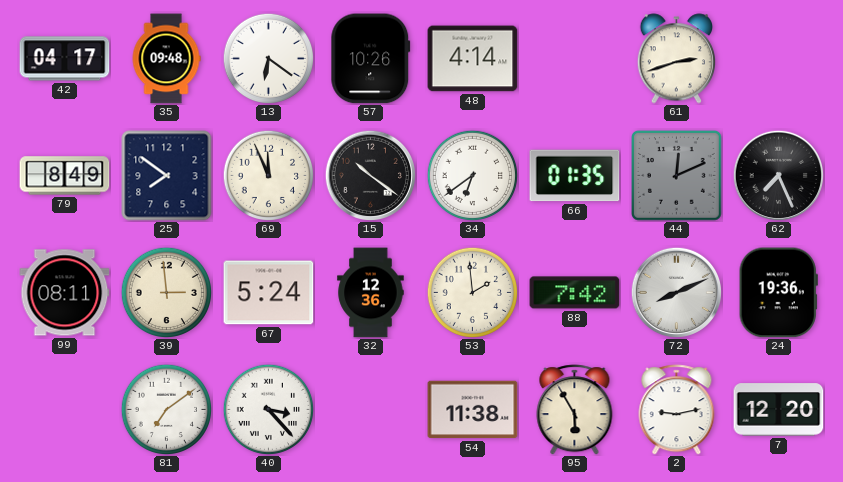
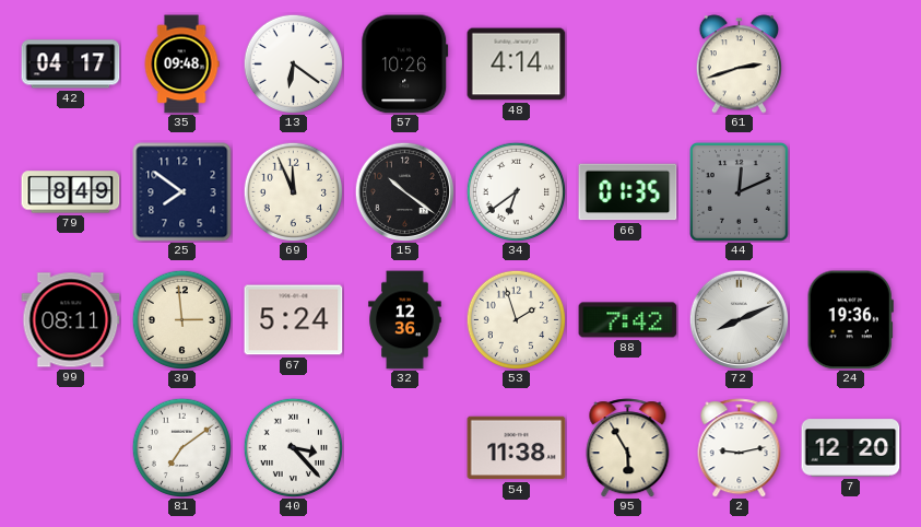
62: 7:26 -> none
53: 1:59 -> 1:57
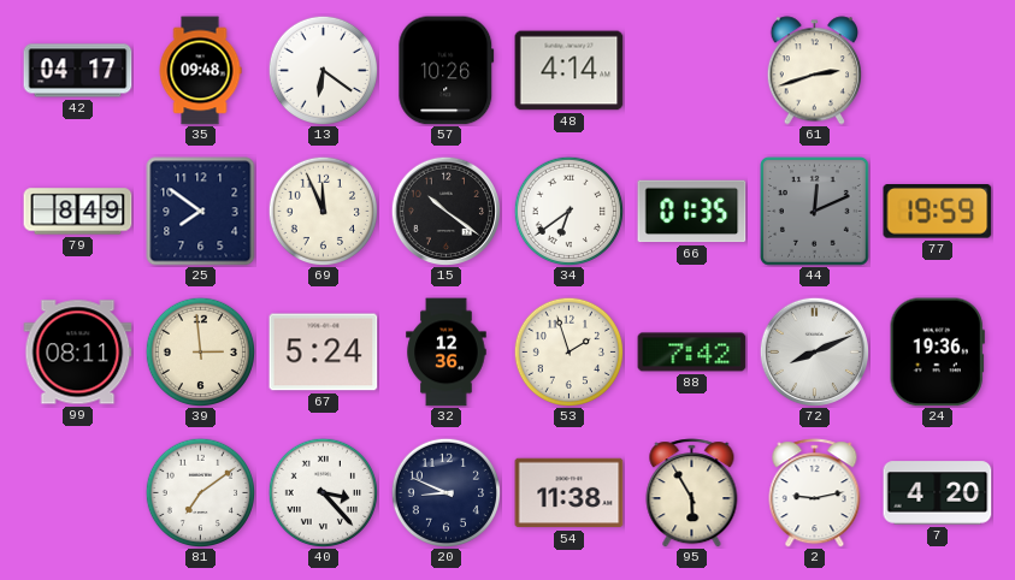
77: none -> 19:59
20: none -> 8:49
7: 12:20 -> 4:20
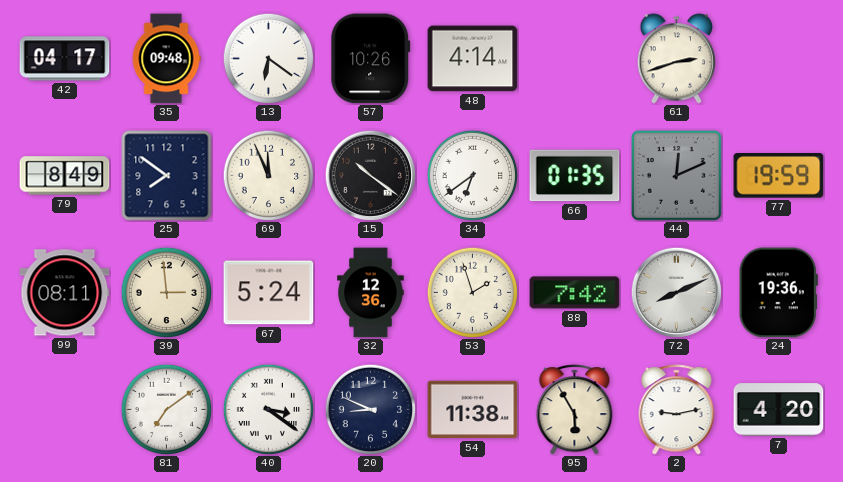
40: 3:23 -> 3:21
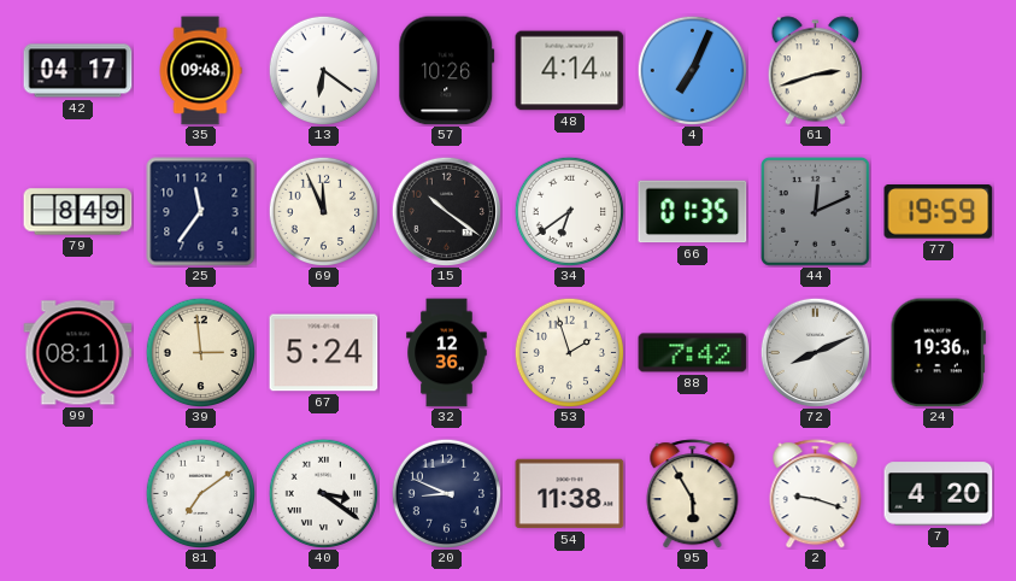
4: none -> 7:04
25: 7:51 -> 11:36
2: 9:13 -> 9:18
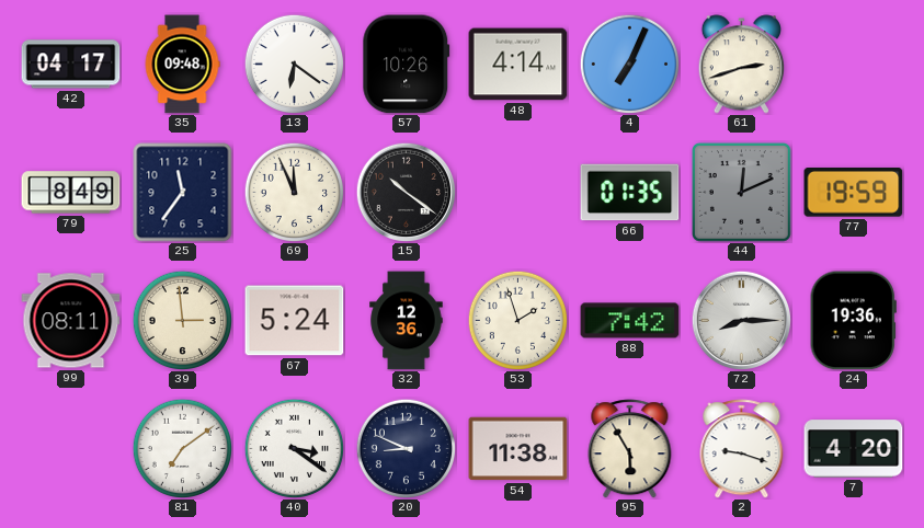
34: 6:39 -> none
72: 8:11 -> 8:15
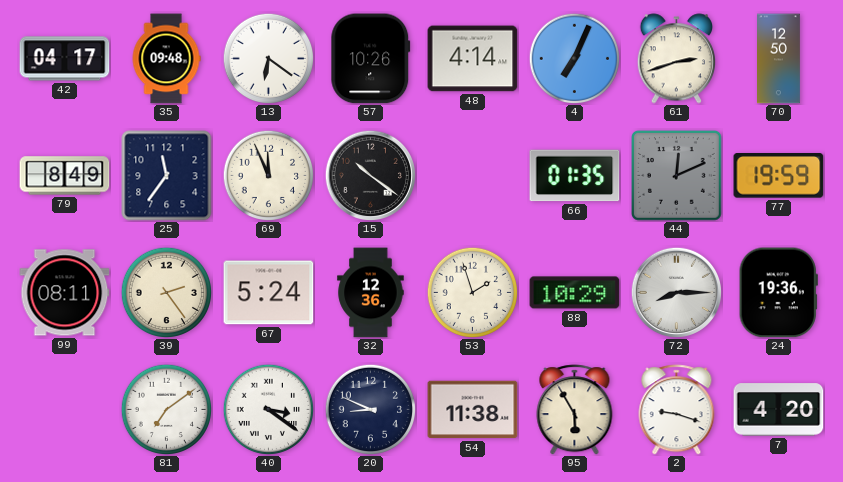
70: none -> 12:50
39: 2:59 -> 2:24
88: 7:42 -> 10:29
